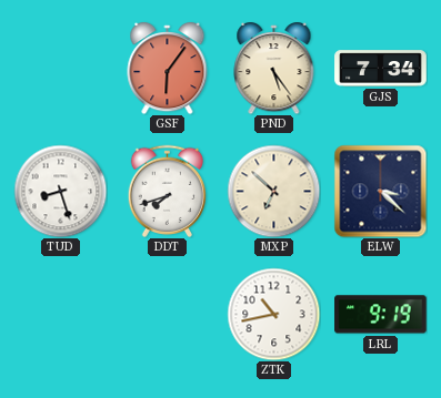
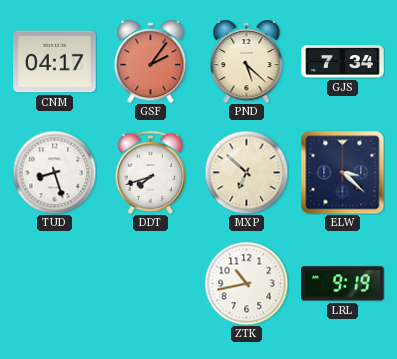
CNM: none -> 04:17
GSF: 6:06 -> 2:06
PND: 5:24 -> 5:22
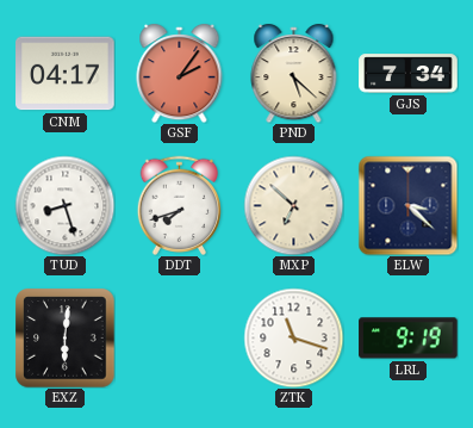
EXZ: none -> 6:01
ZTK: 10:43 -> 11:18
